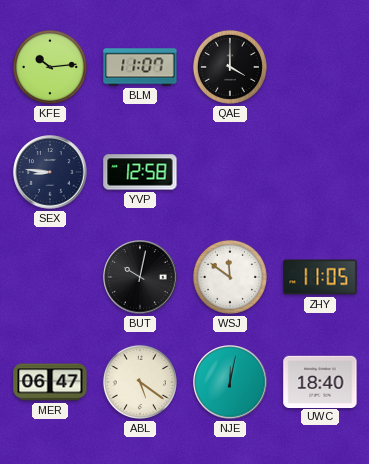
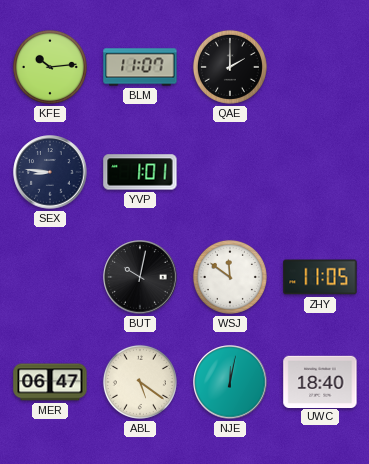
QAE: 4:00 -> 2:00
YVP: 12:58 -> 1:01
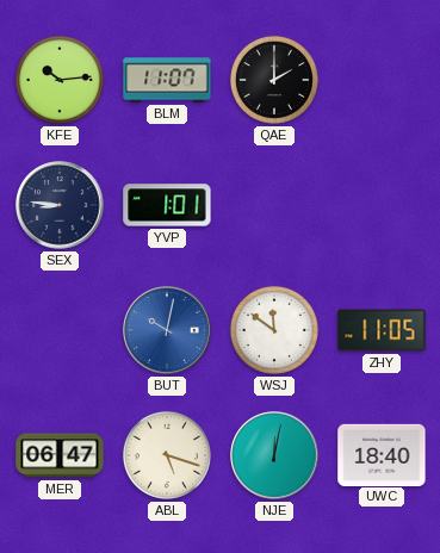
BUT dial: black -> blue
ABL: 5:21 -> 5:18
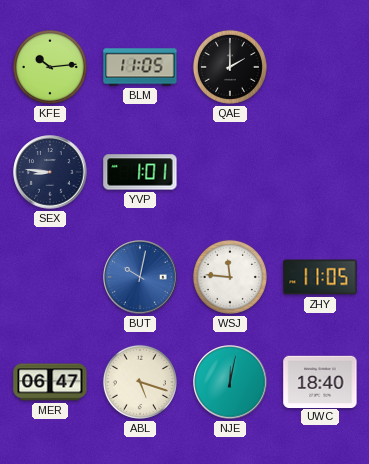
BLM: 11:07 -> 11:05
WSJ: 11:51 -> 11:46
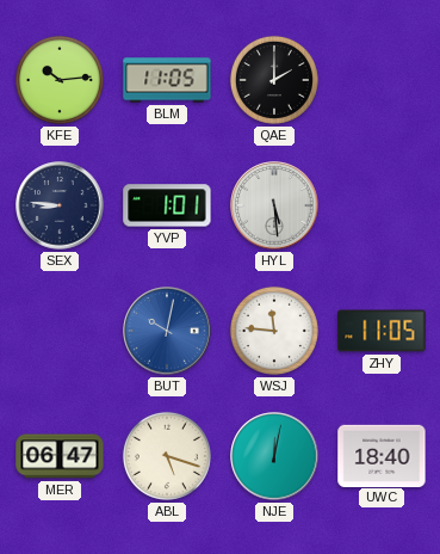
HYL: none -> 5:29
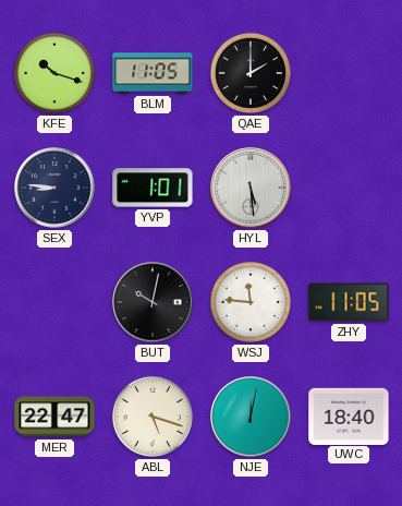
KFE: 10:14 -> 10:18
BUT dial: blue -> black
MER: 06:47 -> 22:47
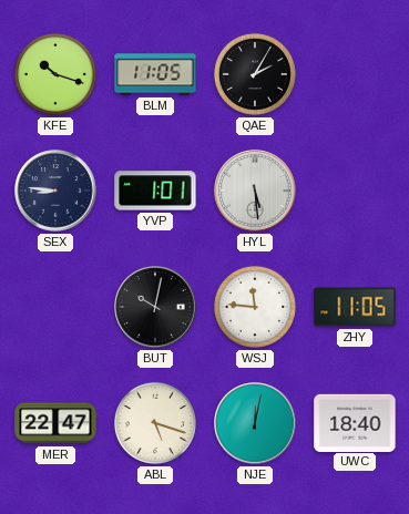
QAE: 2:00 -> 2:05
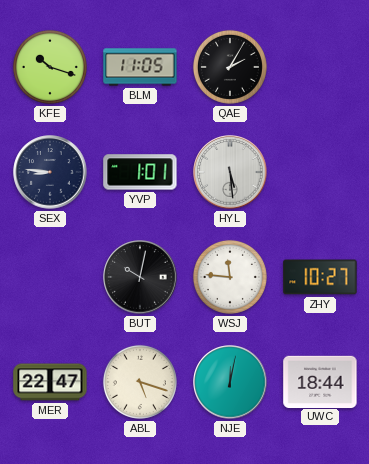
ZHY: 11:05 -> 10:27
UWC: 18:40 -> 18:44
